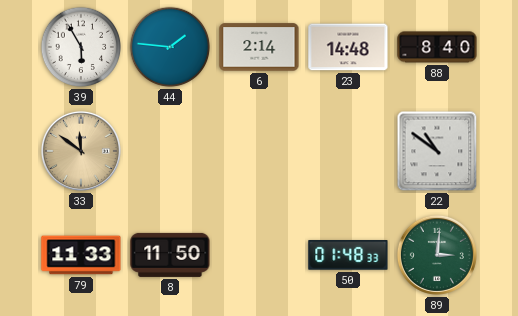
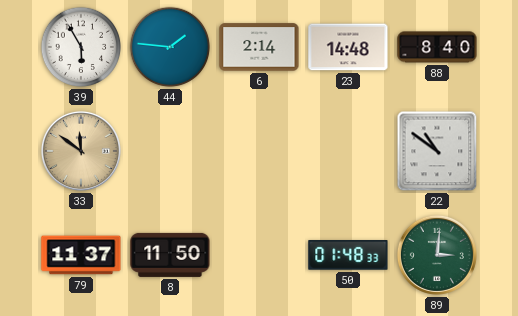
79: 11:33 -> 11:37
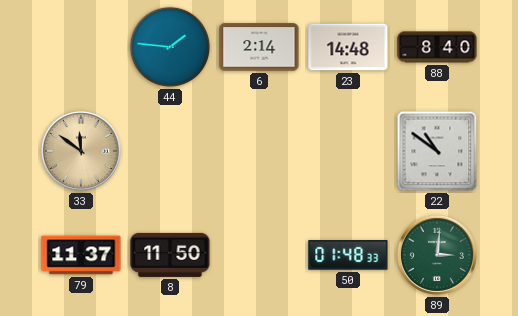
39: 5:55 -> none
